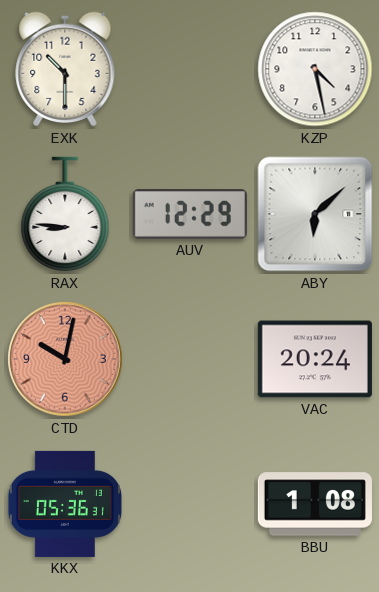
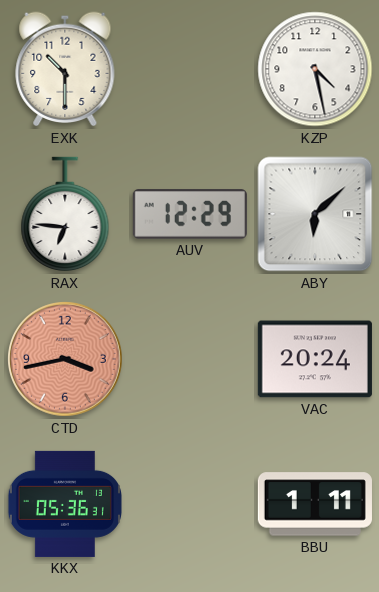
RAX: 8:46 -> 6:46
CTD: 10:02 -> 3:43
BBU: 1:08 -> 1:11
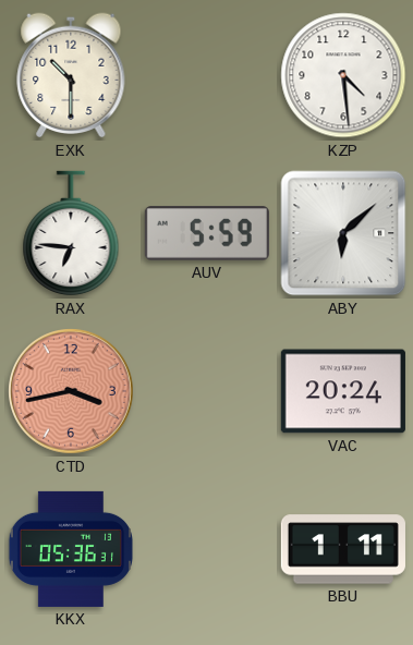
KZP: 4:28 -> 4:29
AUV: 12:29 -> 5:59
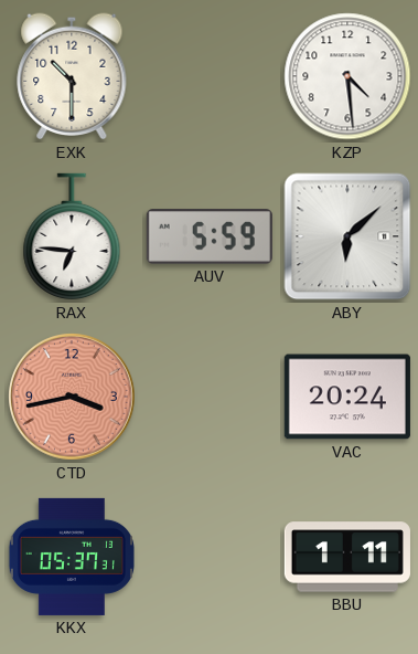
KKX: 05:36 -> 05:37
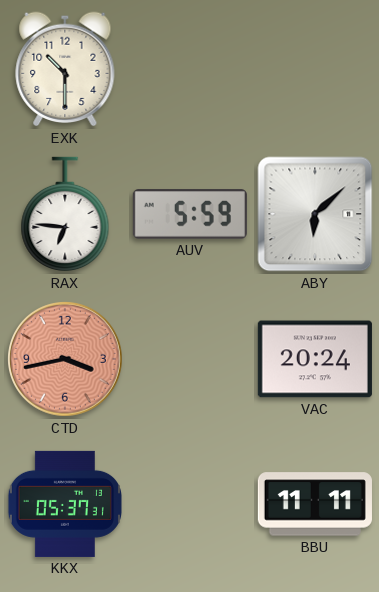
KZP: 4:29 -> none
BBU: 1:11 -> 11:11
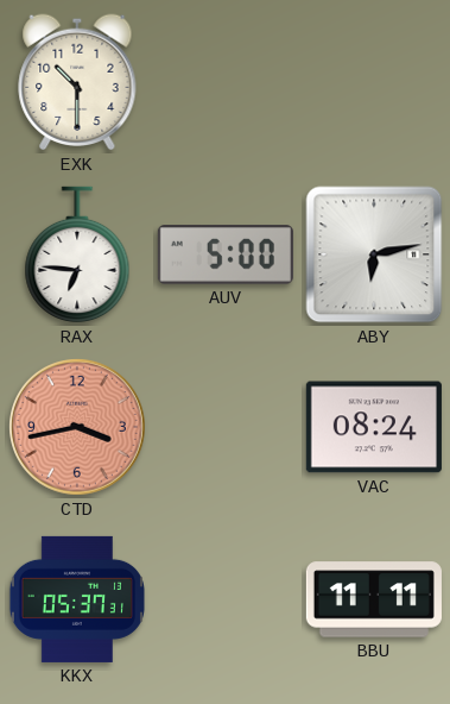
AUV: 5:59 -> 5:00
ABY: 6:08 -> 6:13
VAC: 20:24 -> 08:24
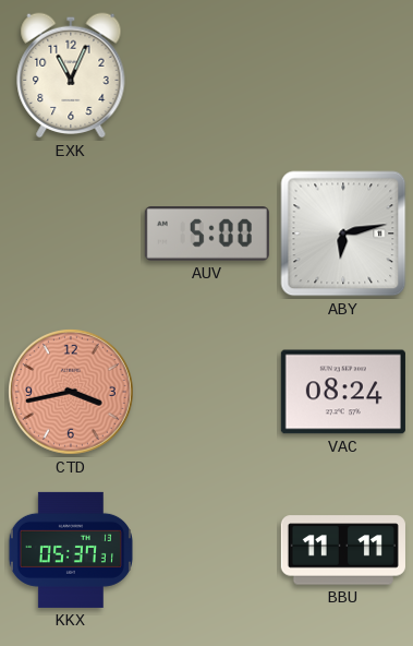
EXK: 10:30 -> 11:04
RAX: 6:46 -> none
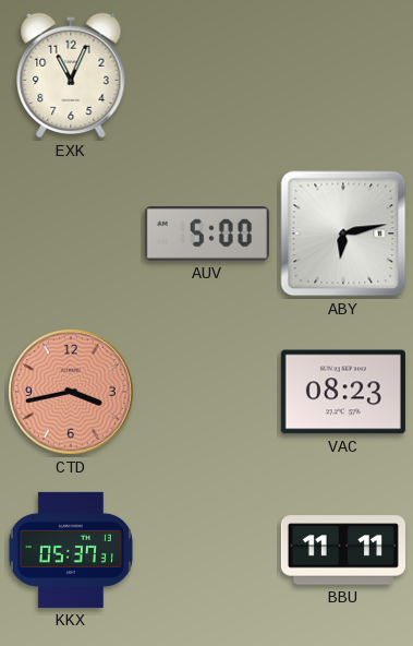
VAC: 08:24 -> 08:23
